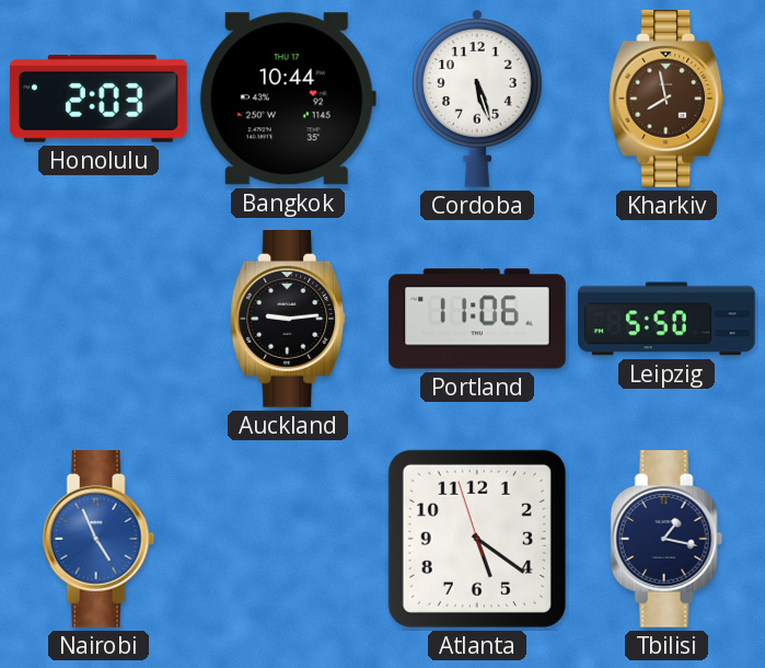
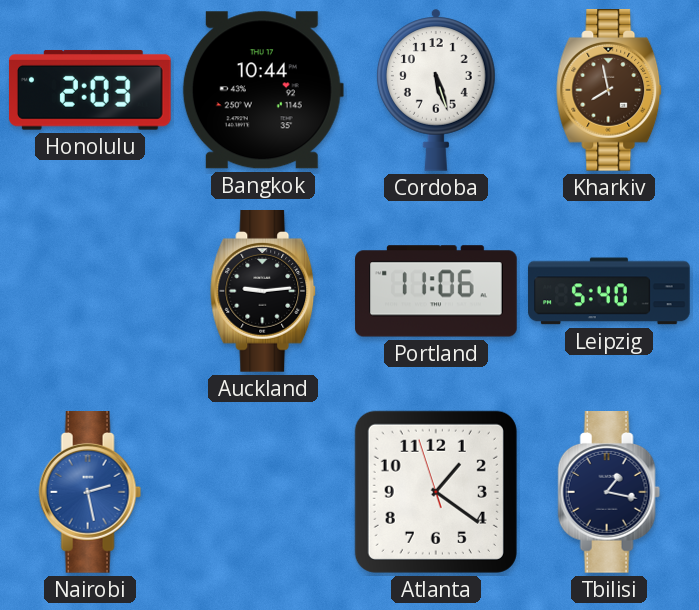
Leipzig: 5:50 -> 5:40
Nairobi: 4:56 -> 2:28
Atlanta: 5:20 -> 1:20
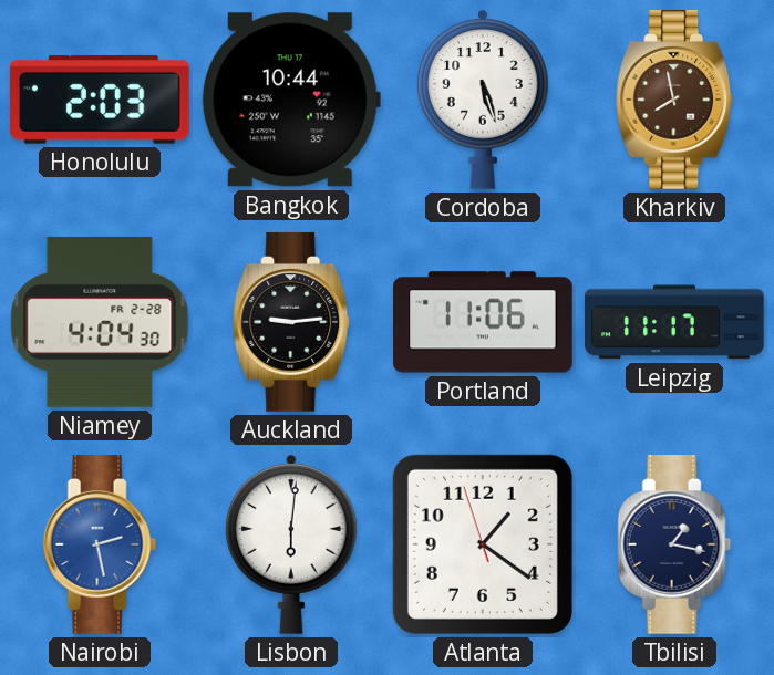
Niamey: none -> 4:04
Leipzig: 5:40 -> 11:17
Lisbon: none -> 6:01
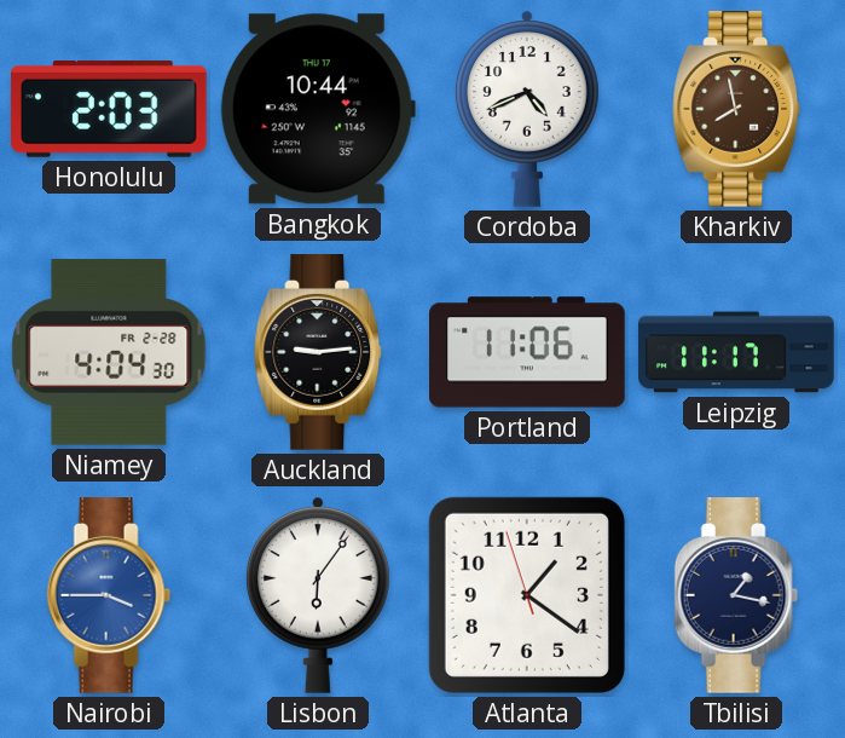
Cordoba: 5:27 -> 4:41
Nairobi: 2:28 -> 3:45
Lisbon: 6:01 -> 6:06
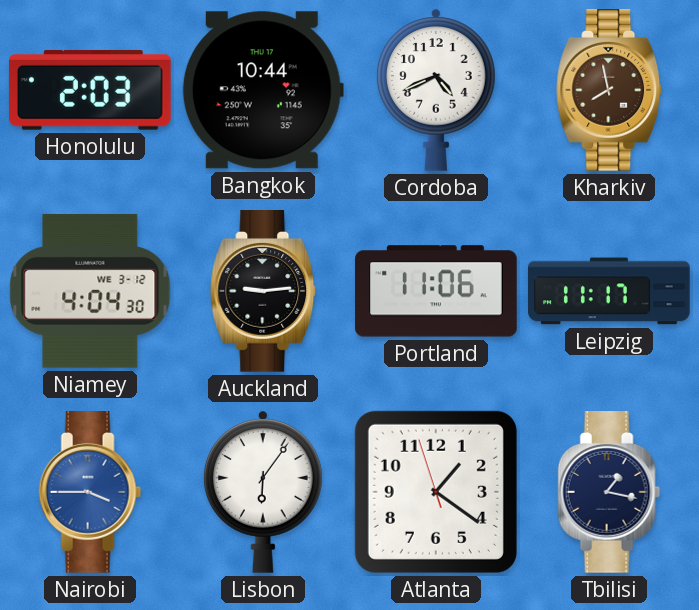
Niamey date: FR 2-28 -> WE 3-12
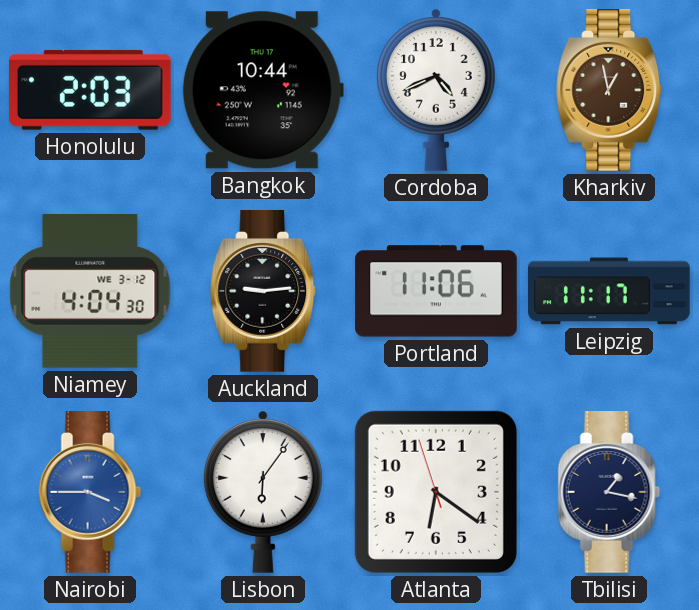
Kharkiv: 7:58 -> 12:58
Atlanta: 1:20 -> 6:20
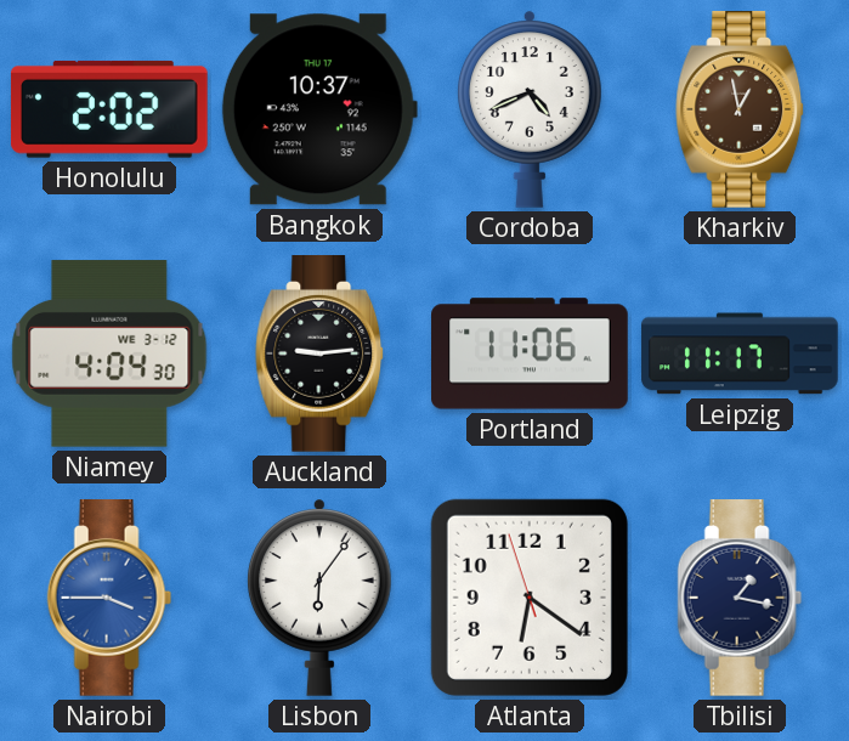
Honolulu: 2:03 -> 2:02
Bangkok: 10:44 -> 10:37
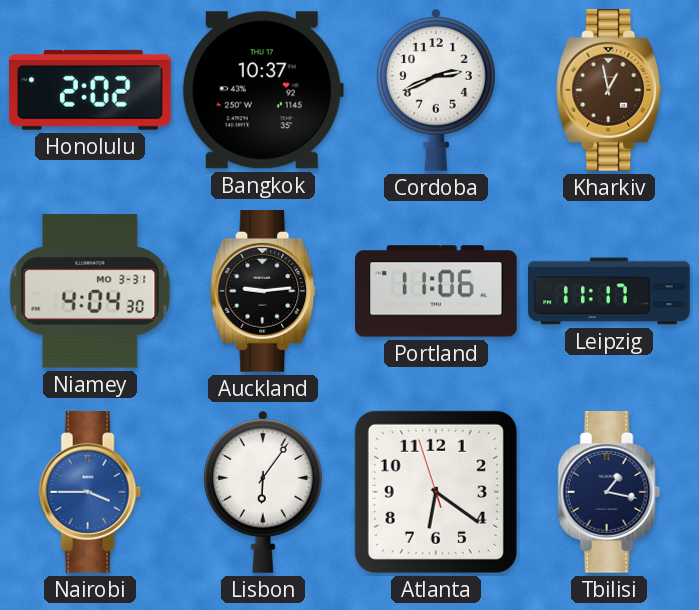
Cordoba: 4:41 -> 2:41
Niamey date: WE 3-12 -> MO 3-31
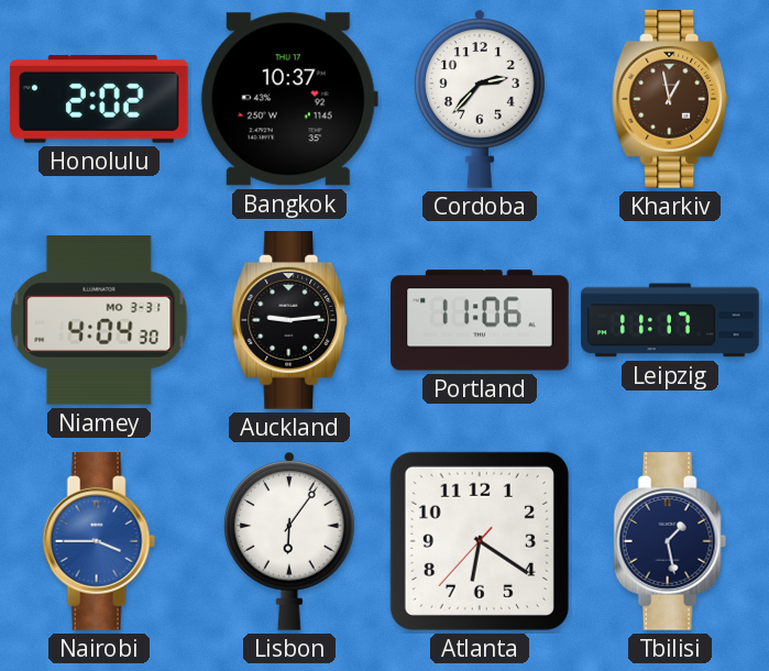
Cordoba: 2:41 -> 2:37
Atlanta: 6:20:57 -> 6:20:37
Tbilisi: 1:17 -> 1:28
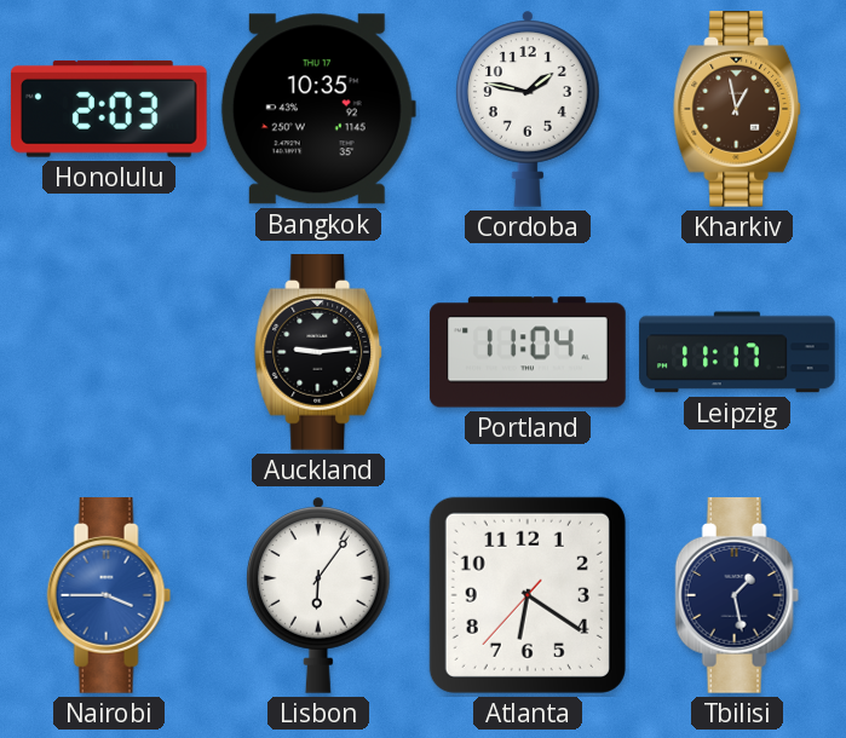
Honolulu: 2:02 -> 2:03
Bangkok: 10:37 -> 10:35
Cordoba: 2:37 -> 1:47
Niamey: 4:04 -> none
Portland: 11:06 -> 11:04
